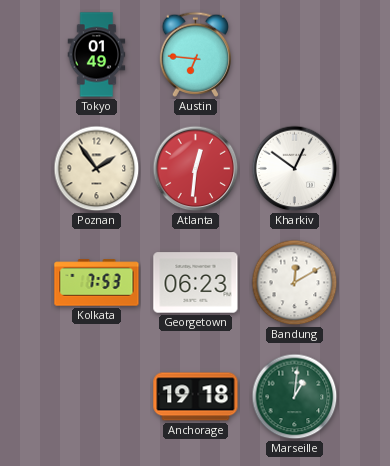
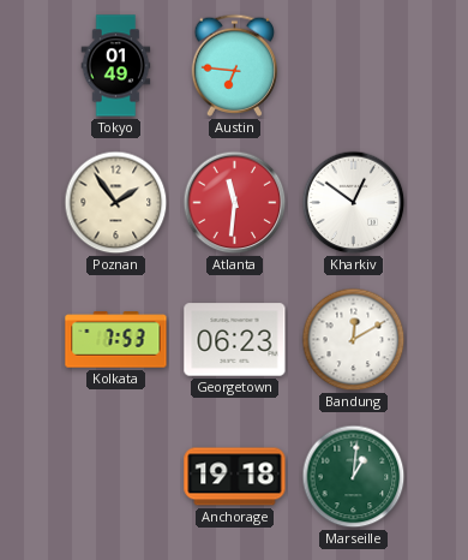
Atlanta: 12:31 -> 11:31
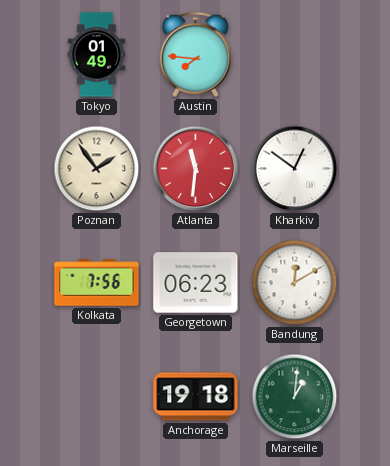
Austin: 6:46 -> 7:46
Kolkata: 7:53 -> 7:56
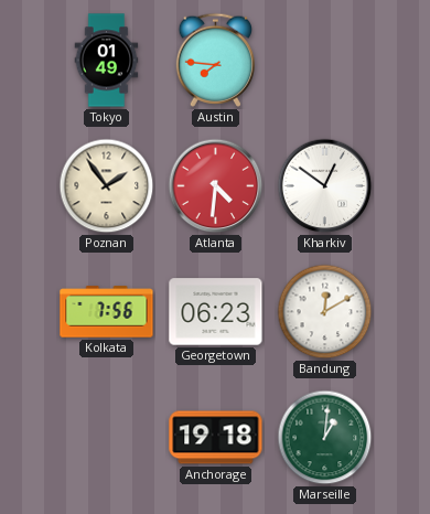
Atlanta: 11:31 -> 4:31
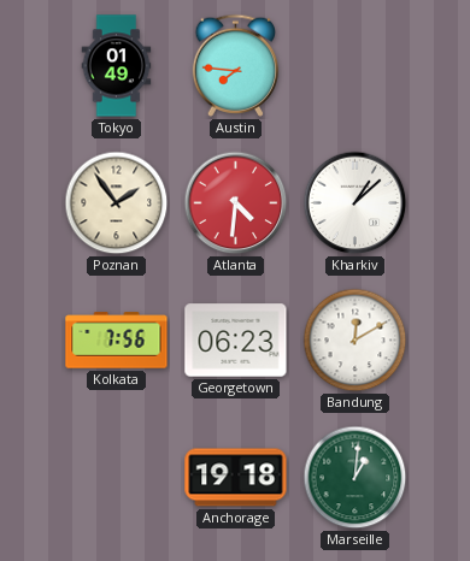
Kharkiv: 12:51 -> 1:08
